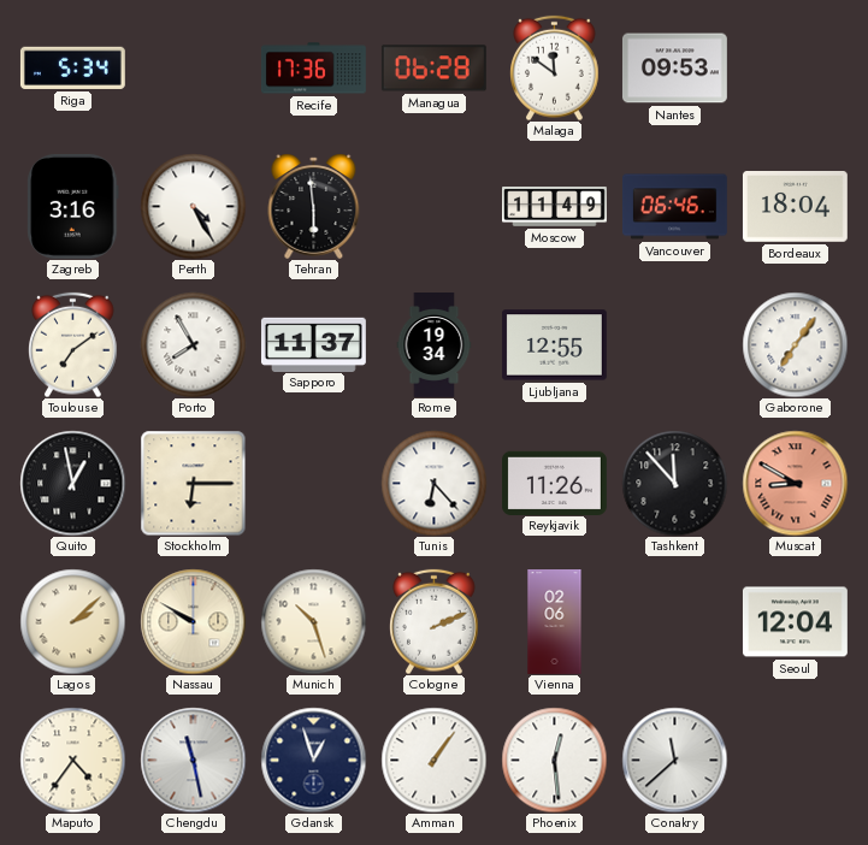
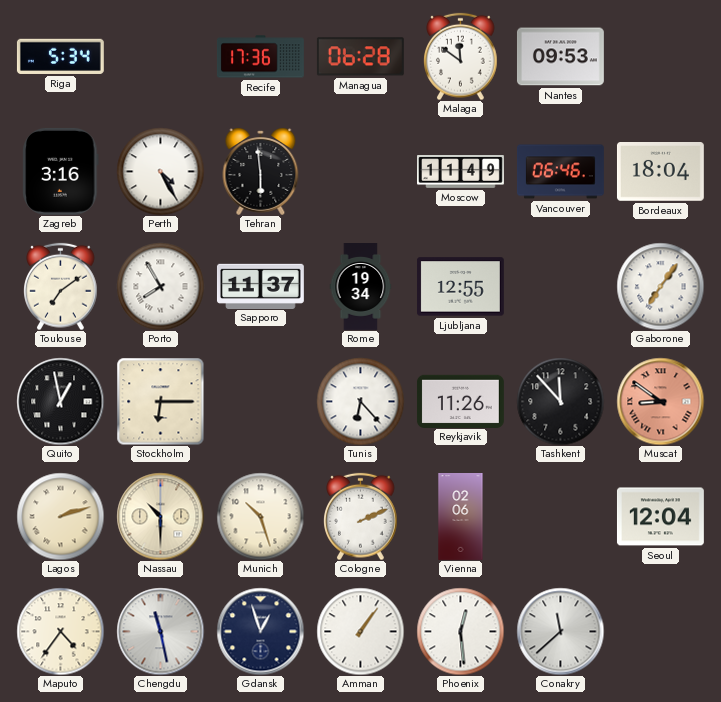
Muscat: 8:50 -> 8:51
Lagos: 2:08 -> 2:12
Nassau: 9:50 -> 10:30
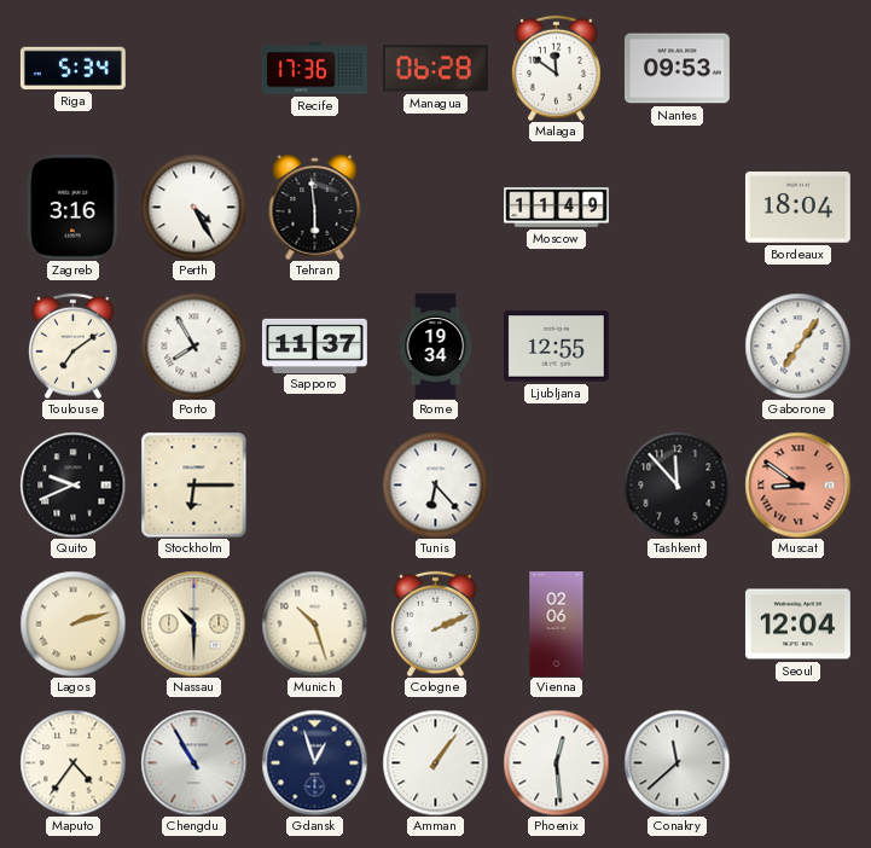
Vancouver: 06:46 -> none
Quito: 12:58 -> 9:41
Reykjavik: 11:26 -> none
Chengdu: 11:28 -> 10:55
